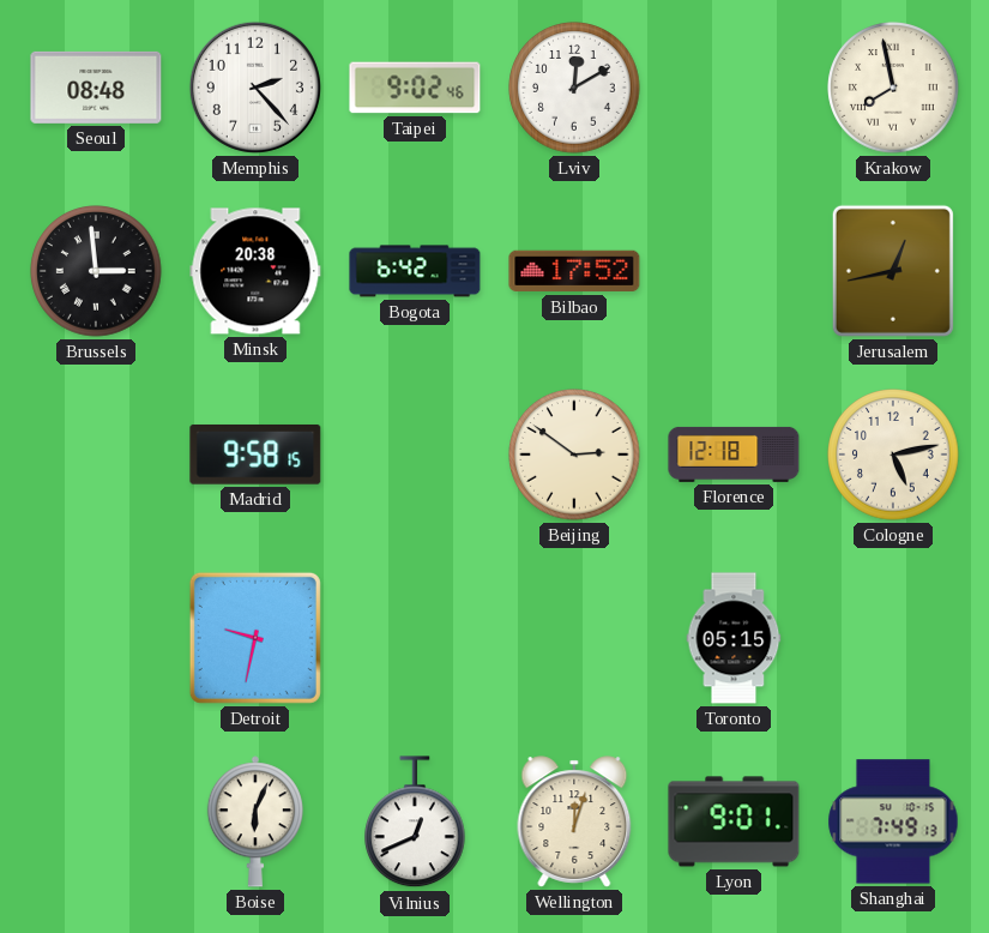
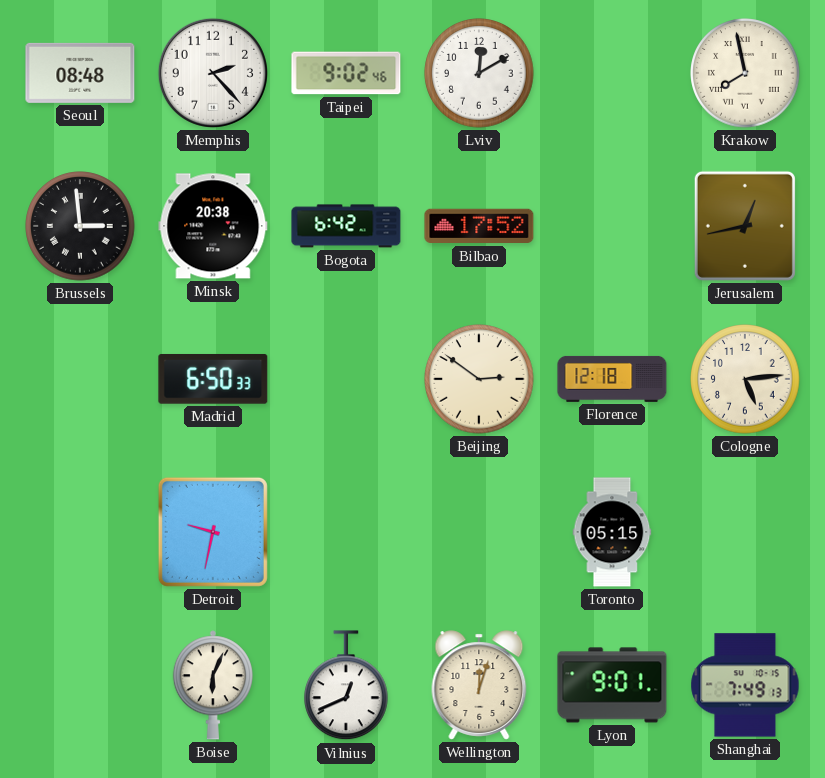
Madrid: 9:58 -> 6:50
Cologne: 5:13 -> 5:14
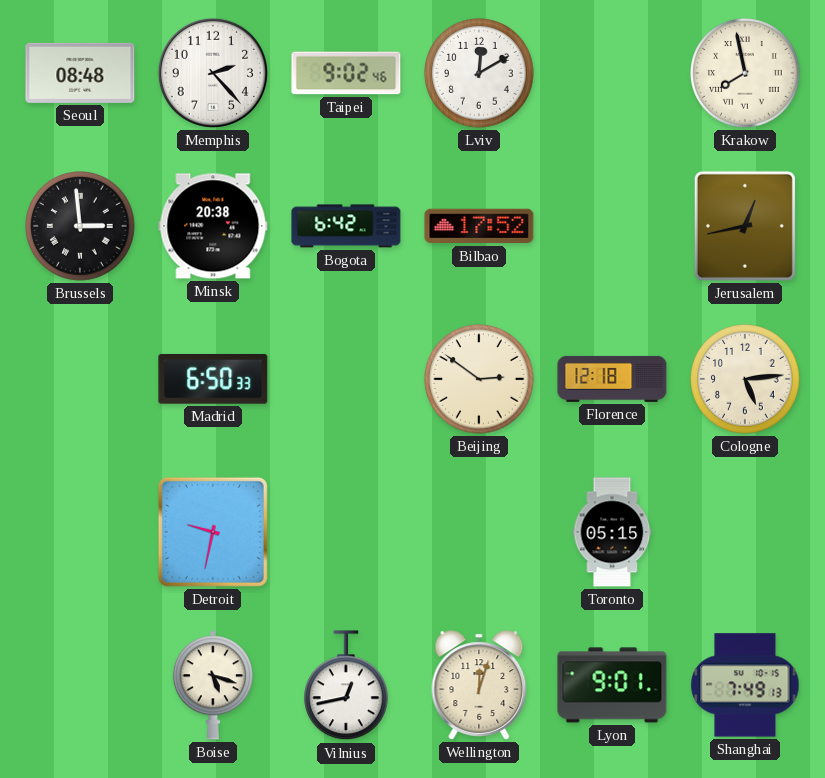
Boise: 6:04 -> 5:18
Vilnius: 12:41 -> 12:43
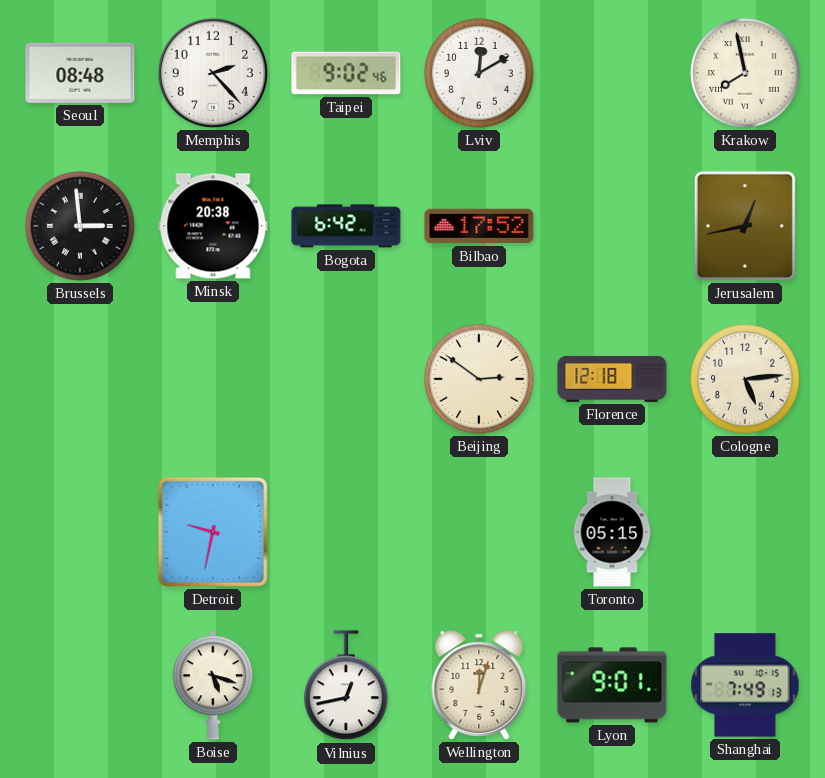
Madrid: 6:50 -> none
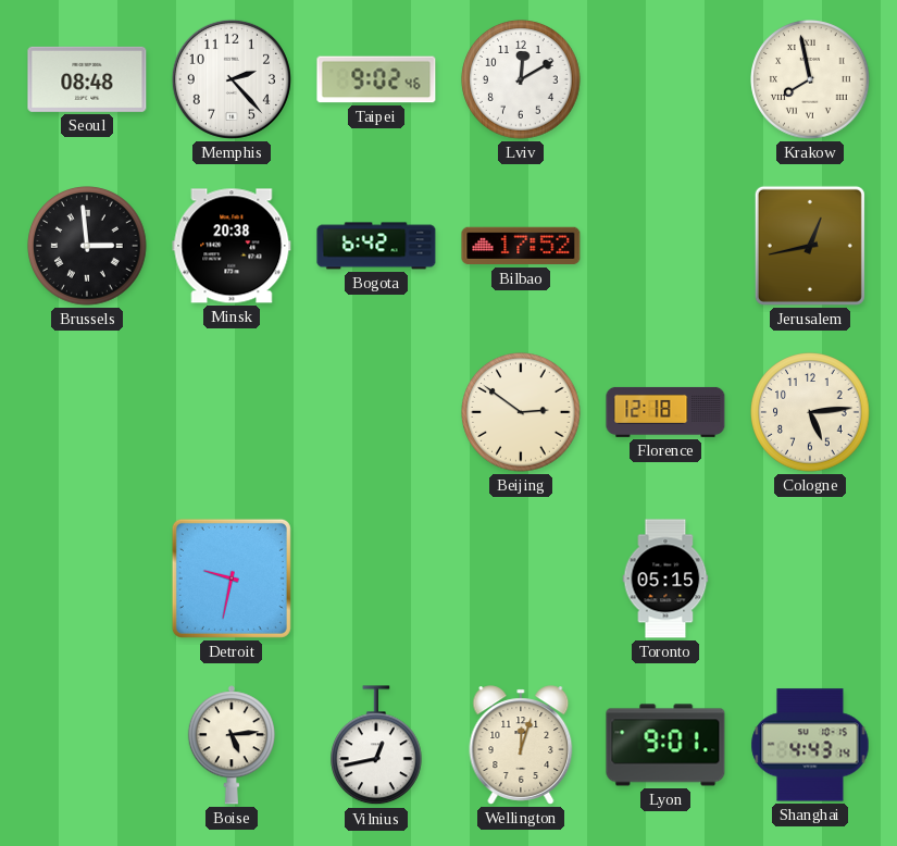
Boise: 5:18 -> 5:14
Shanghai: 7:49 -> 4:43
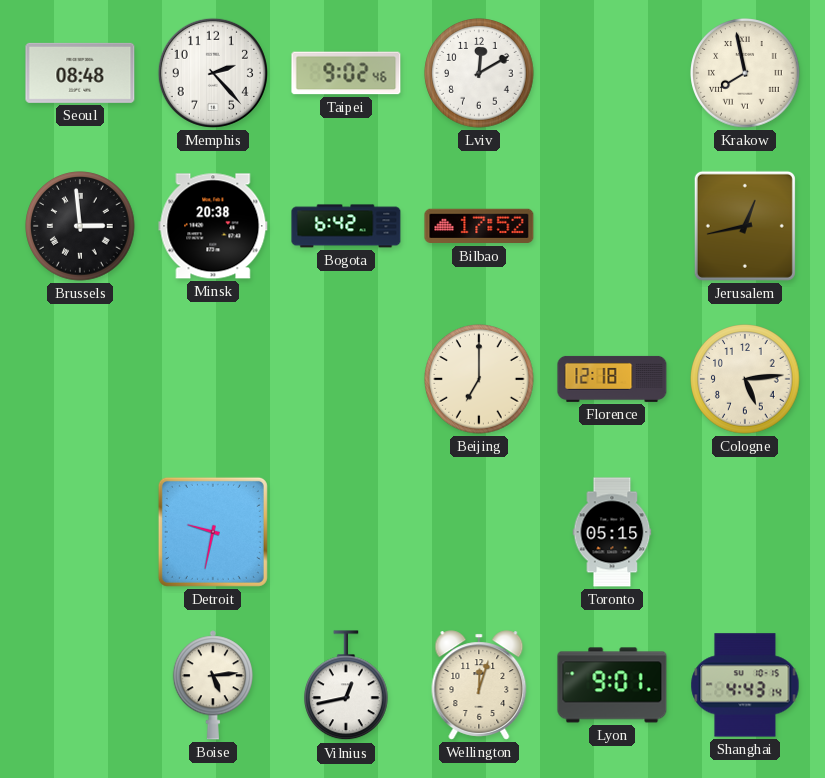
Beijing: 2:51 -> 7:00
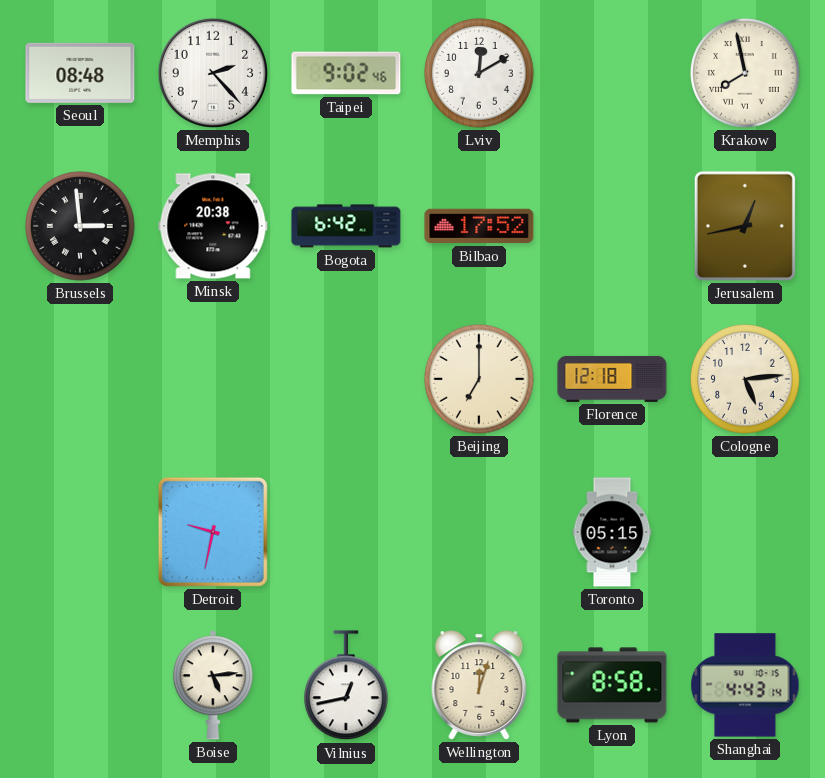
Lyon: 9:01 -> 8:58
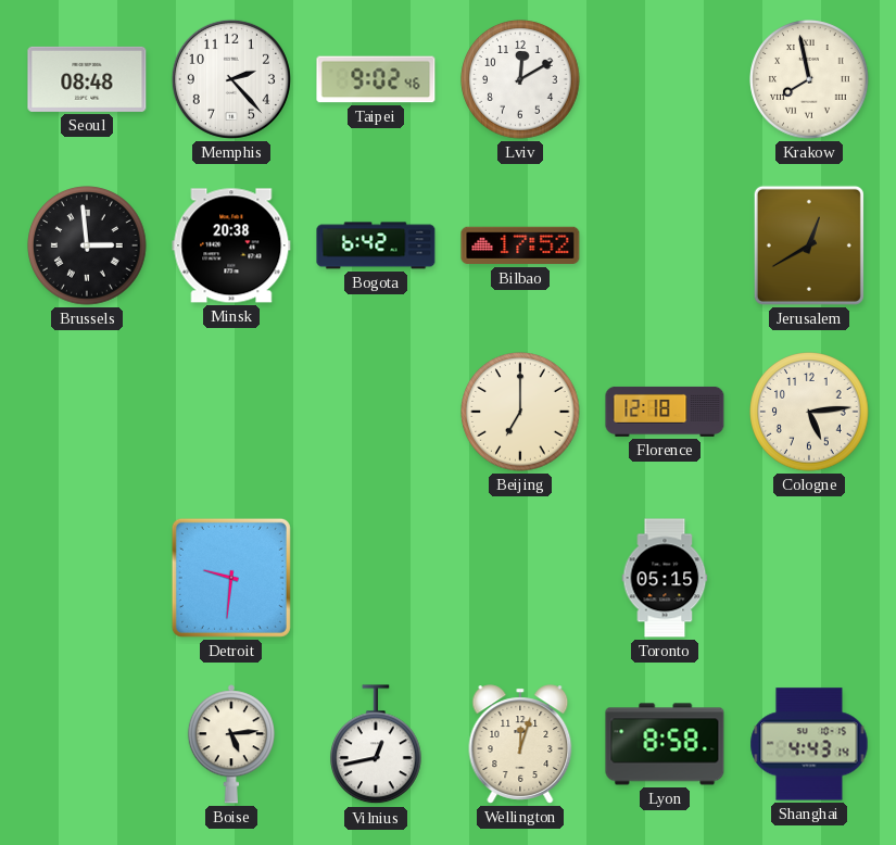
Jerusalem: 12:43 -> 12:40
Detroit: 9:32 -> 9:31
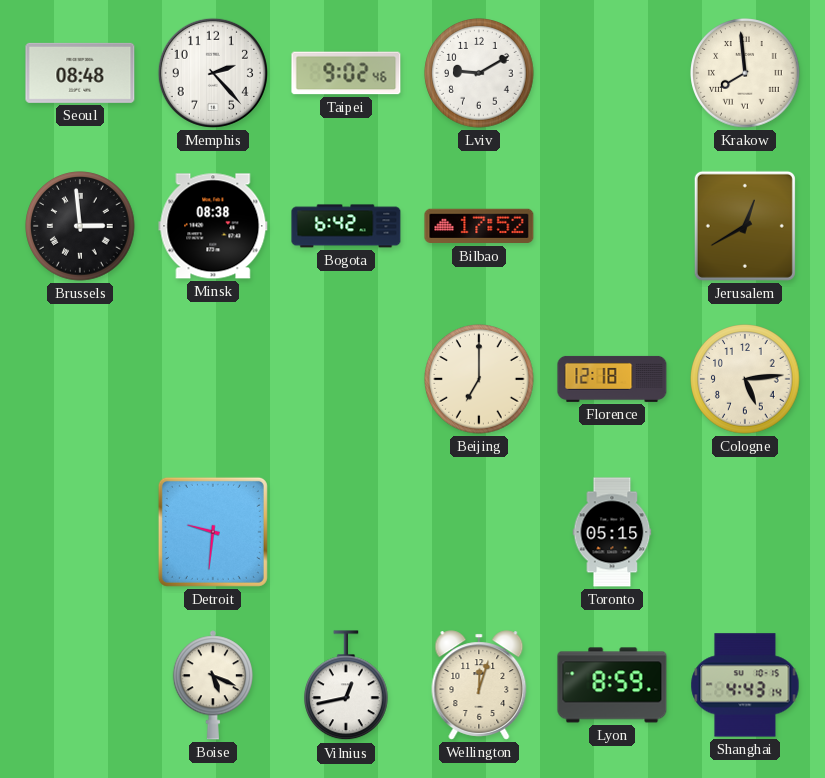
Lviv: 12:10 -> 9:10
Krakow: 7:58 -> 7:59
Minsk: 20:38 -> 08:38
Boise: 5:14 -> 5:19
Lyon: 8:58 -> 8:59
